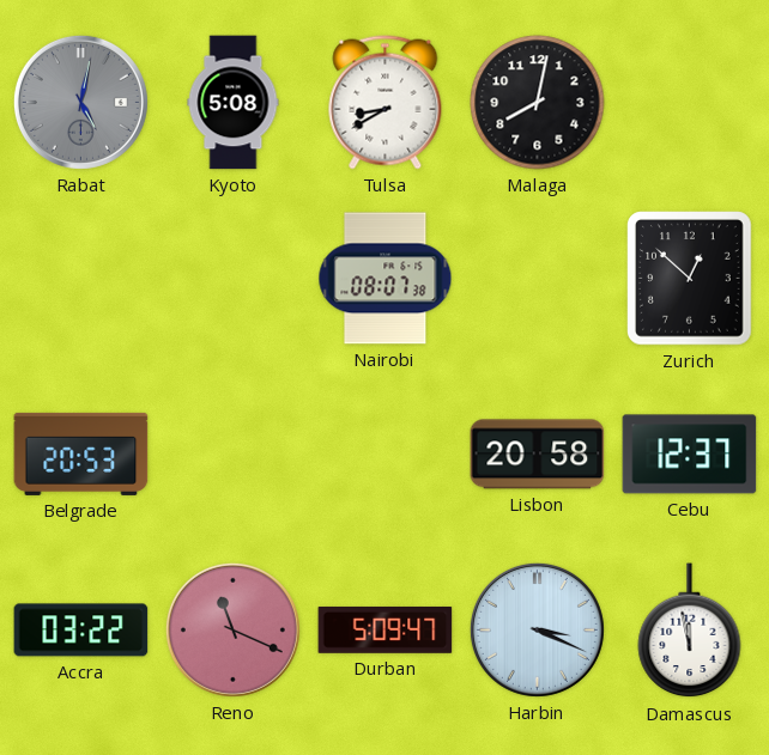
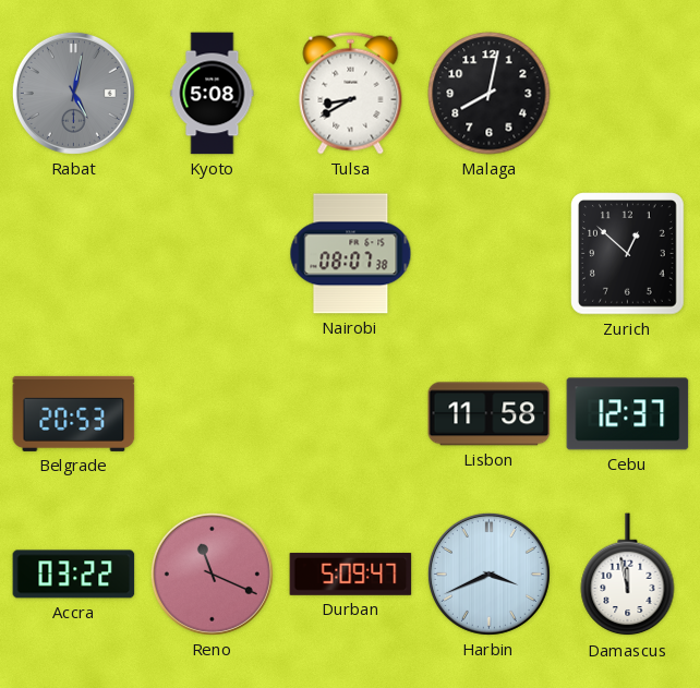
Lisbon: 20:58 -> 11:58
Harbin: 3:19 -> 3:41
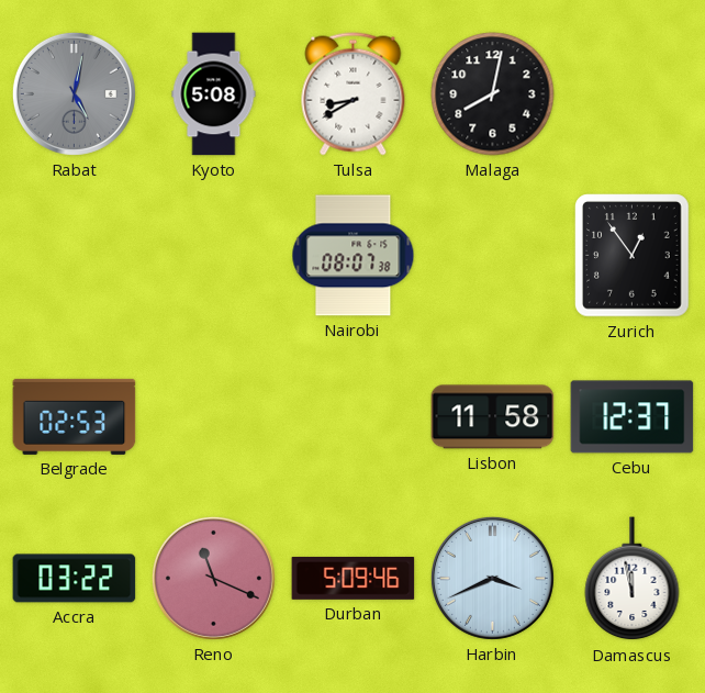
Zurich: 12:52 -> 12:54
Belgrade: 20:53 -> 02:53
Durban: 5:09:47 -> 5:09:46
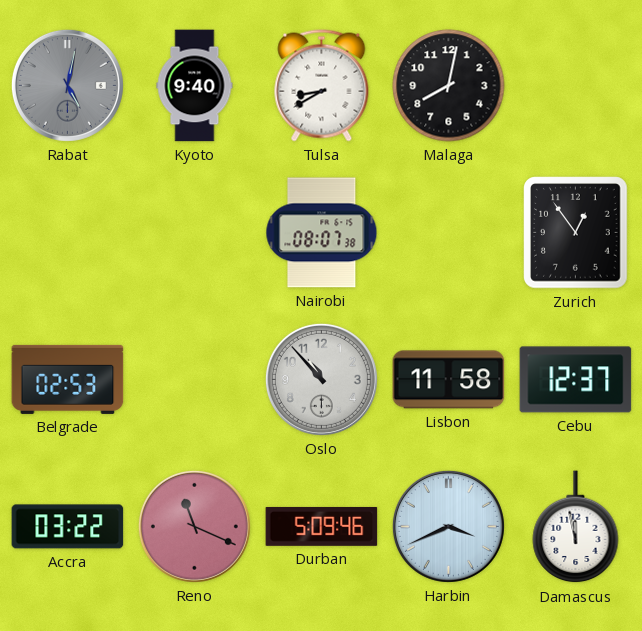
Kyoto: 5:08 -> 9:40
Oslo: none -> 10:53
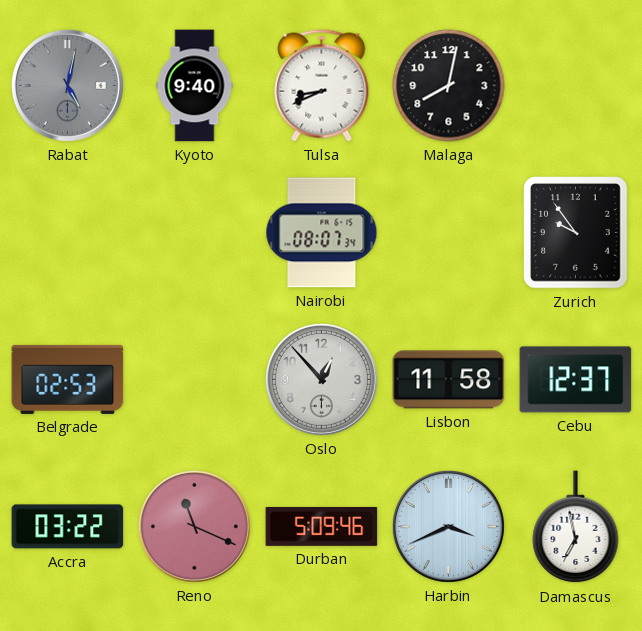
Tulsa: 8:40 -> 8:41
Nairobi: 08:07:38 -> 08:07:34
Zurich: 12:54 -> 9:54
Oslo: 10:53 -> 12:53
Damascus: 11:58 -> 6:58
